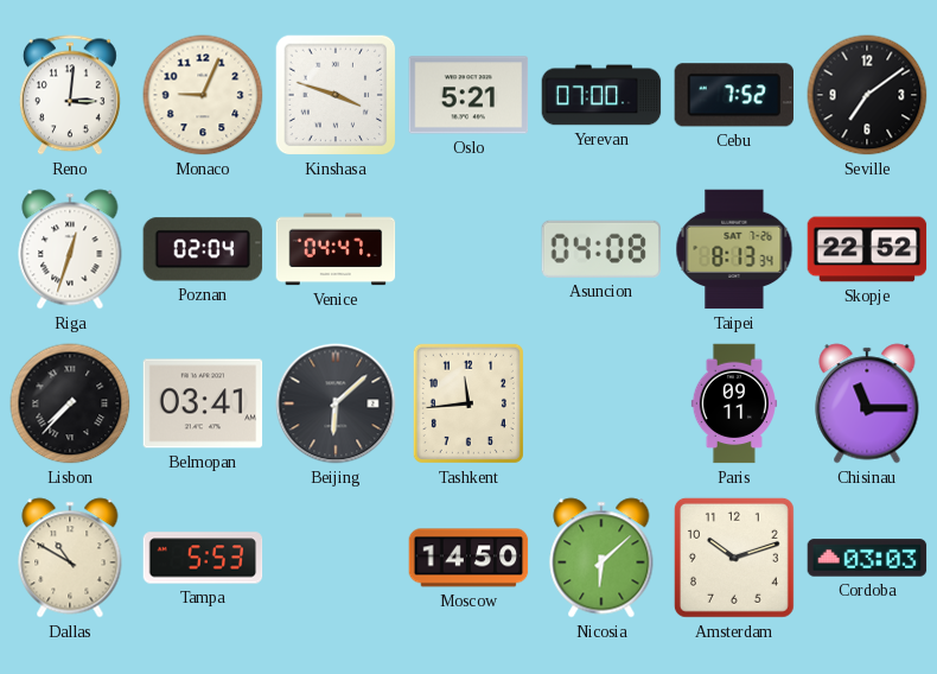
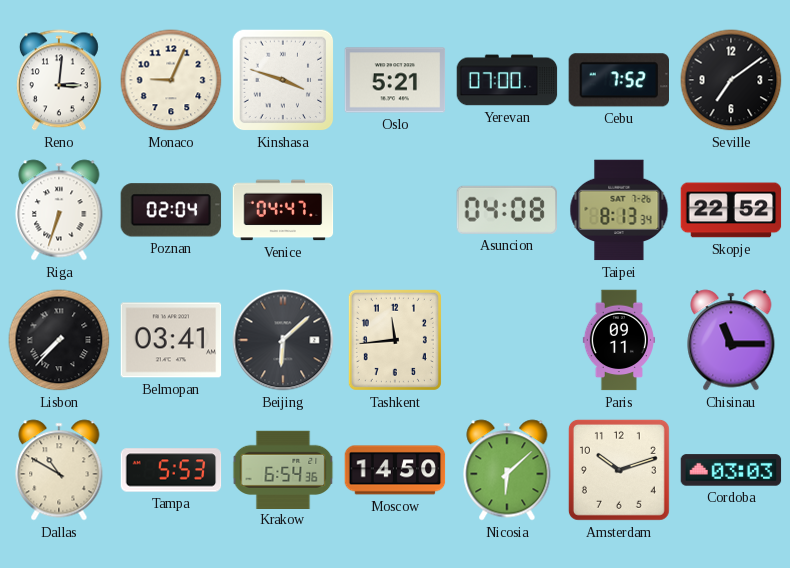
Riga: 12:33 -> 6:33
Krakow: none -> 6:54
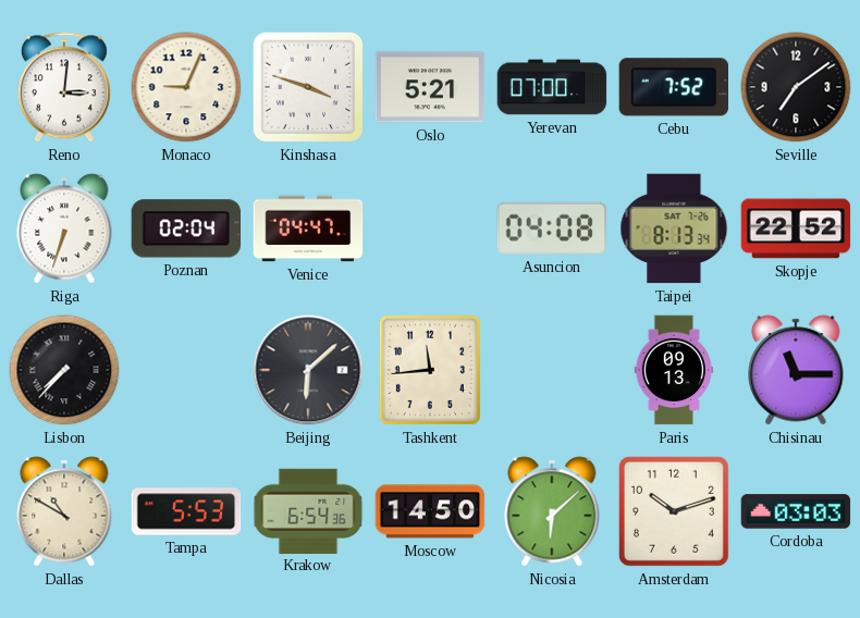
Belmopan: 03:41 -> none
Paris: 09:11 -> 09:13
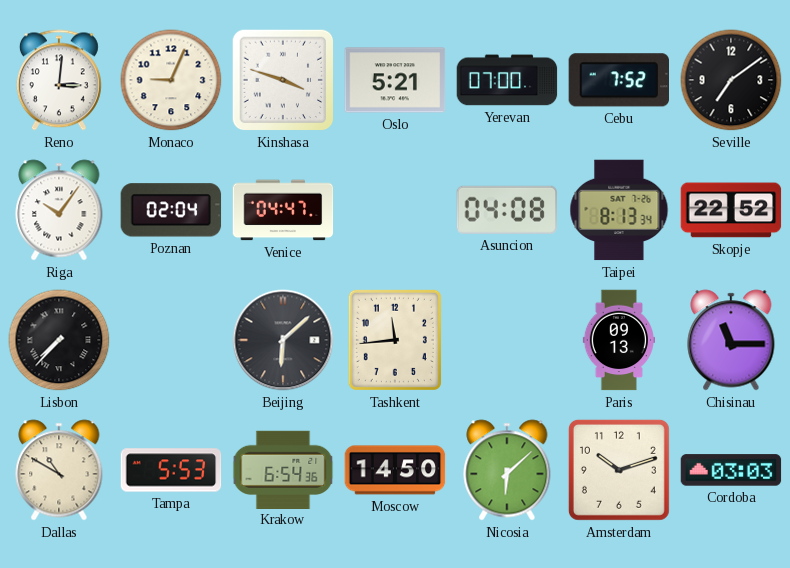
Riga: 6:33 -> 10:06
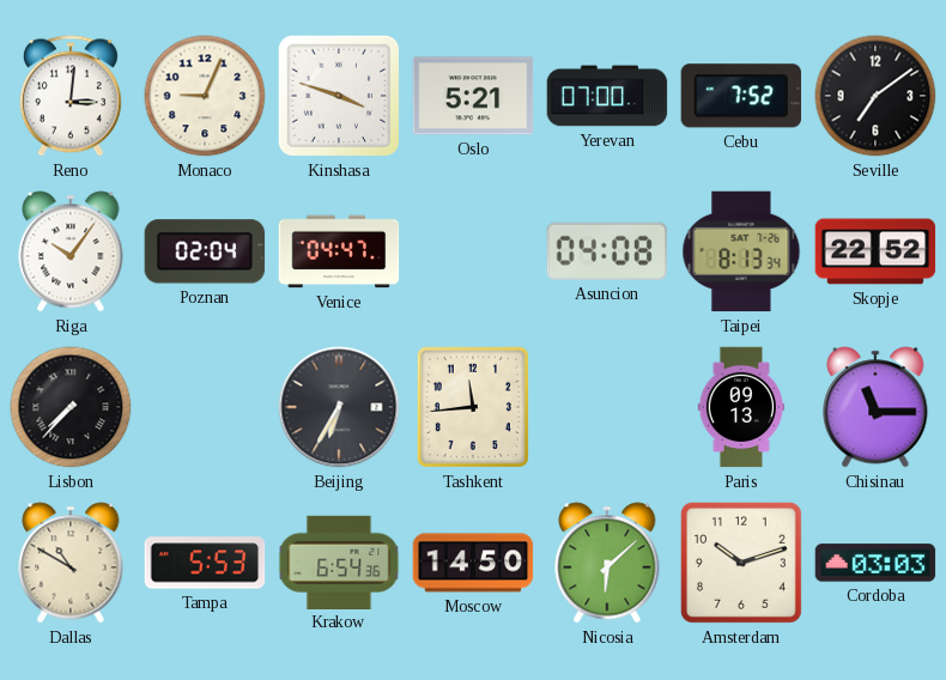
Beijing: 6:08 -> 6:35
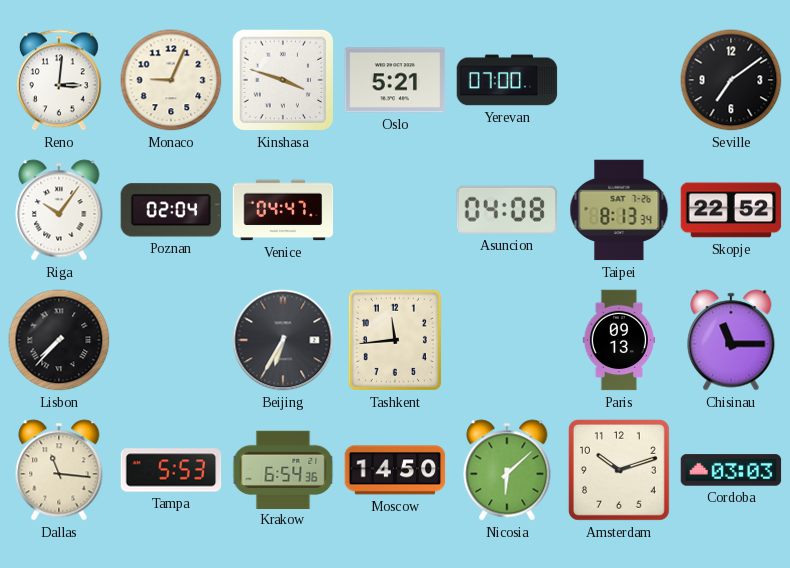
Cebu: 7:52 -> none
Dallas: 10:50 -> 11:16
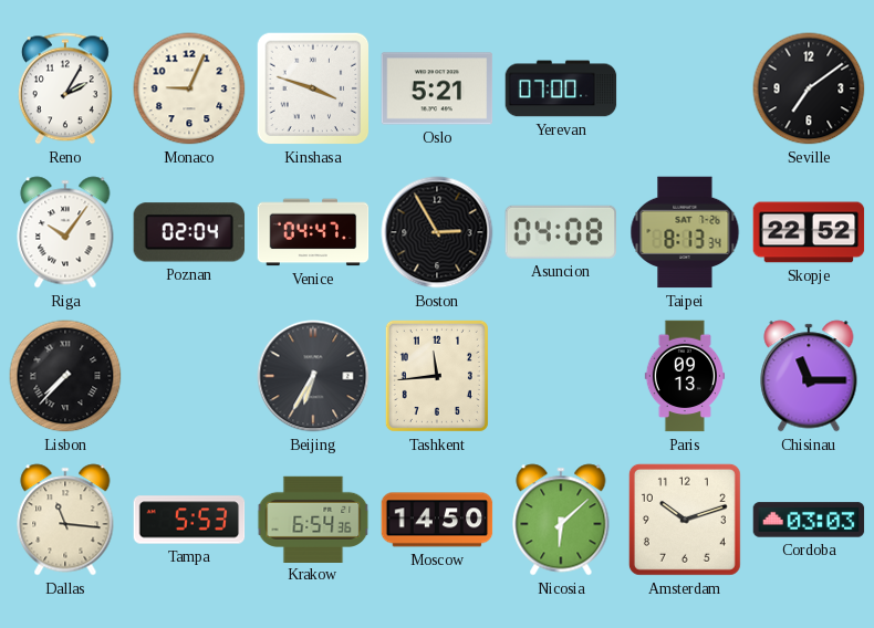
Reno: 3:01 -> 2:05
Boston: none -> 2:55
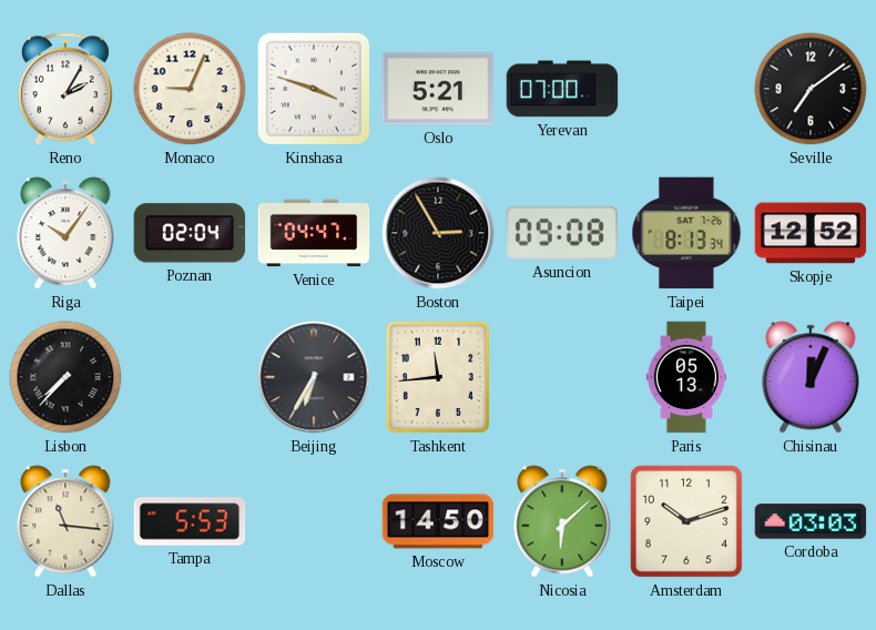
Asuncion: 04:08 -> 09:08
Skopje: 22:52 -> 12:52
Paris: 09:13 -> 05:13
Chisinau: 11:15 -> 12:04
Krakow: 6:54 -> none
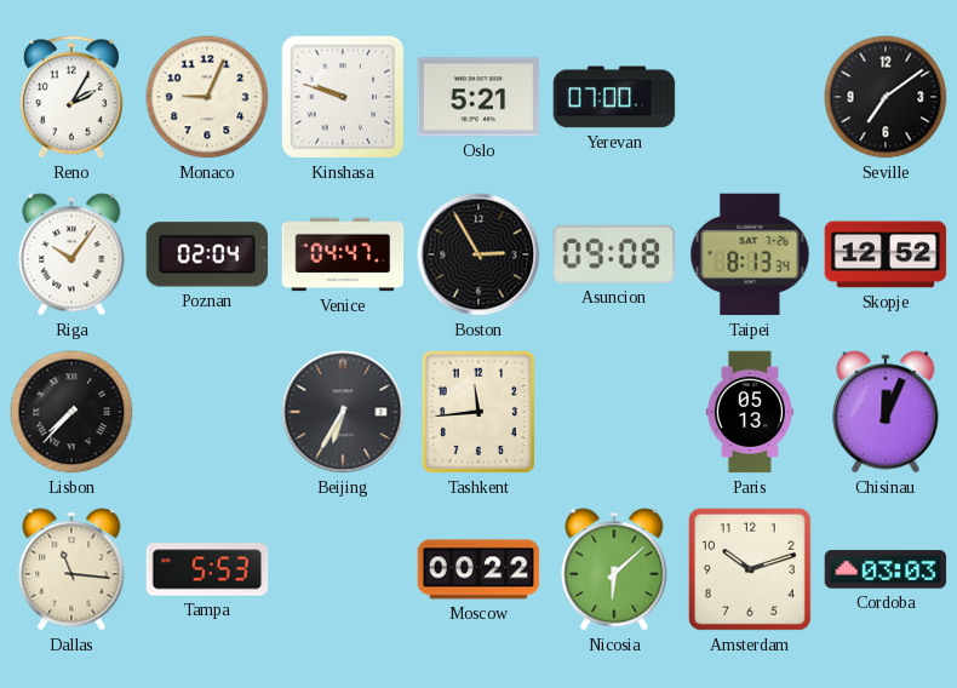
Kinshasa: 3:48 -> 9:48
Moscow: 14:50 -> 00:22
